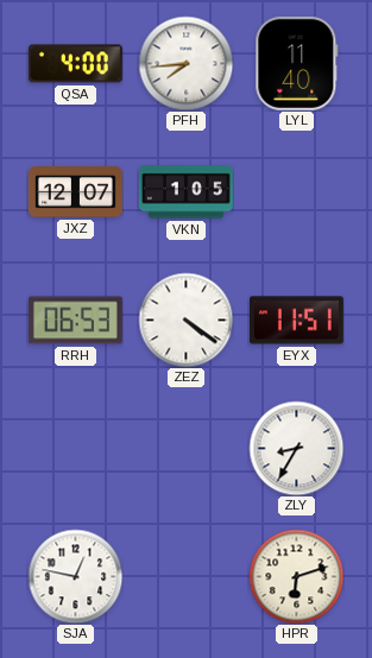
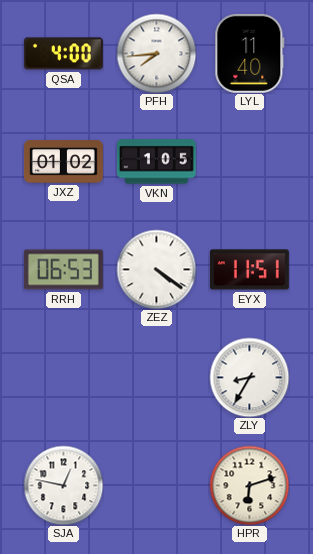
JXZ: 12:07 -> 01:02
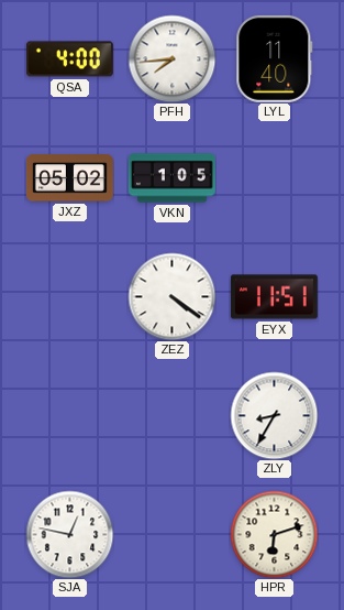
JXZ: 01:02 -> 05:02
RRH: 06:53 -> none
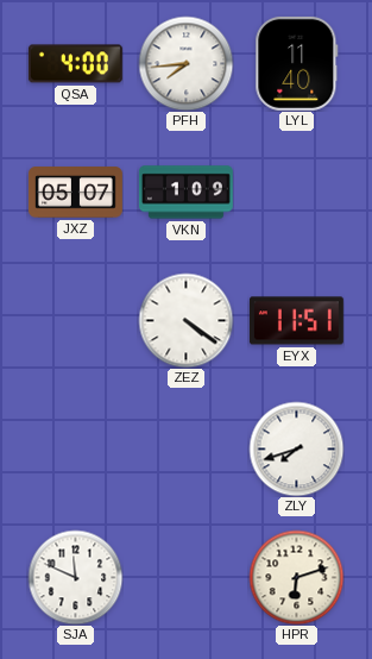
JXZ: 05:02 -> 05:07
VKN: 1:05 -> 1:09
ZLY: 8:35 -> 7:42
SJA: 12:47 -> 11:49
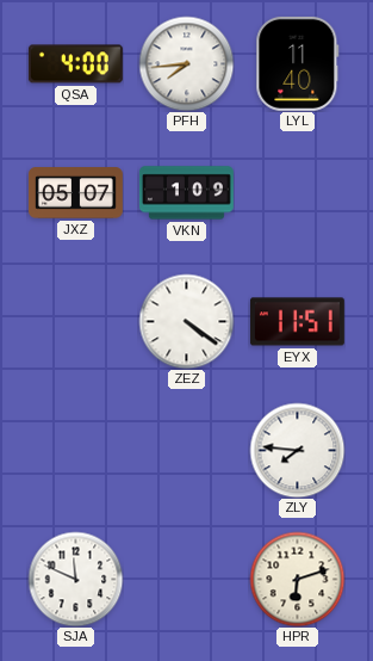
ZLY: 7:42 -> 7:46
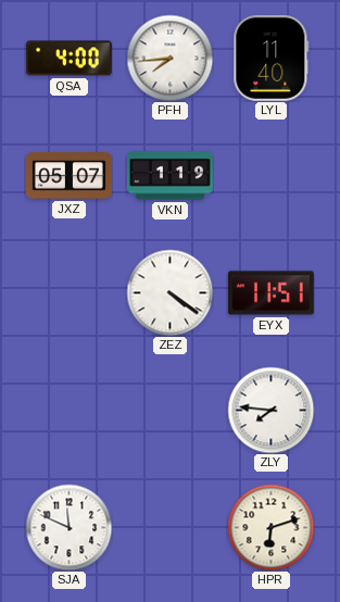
VKN: 1:09 -> 1:19
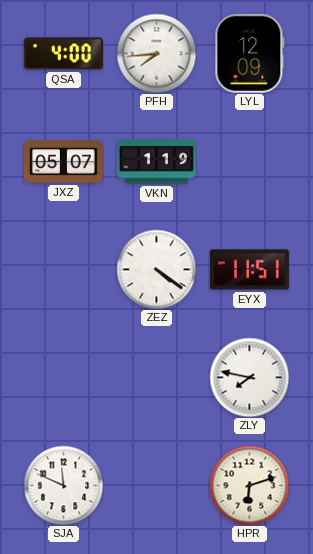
LYL: 11:40 -> 12:09
ZLY: 7:46 -> 7:47
